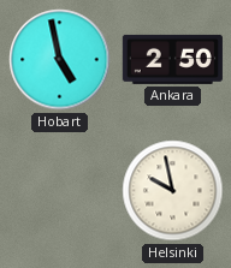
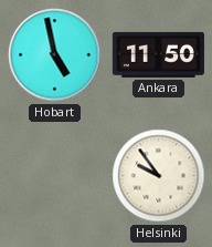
Ankara: 2:50 -> 11:50
Helsinki: 9:58 -> 9:54
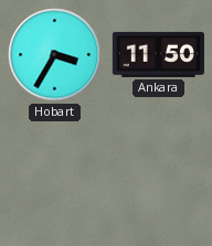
Hobart: 4:58 -> 3:35
Helsinki: 9:54 -> none
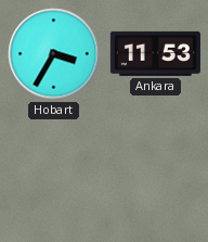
Ankara: 11:50 -> 11:53
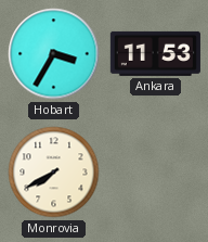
Monrovia: none -> 7:40
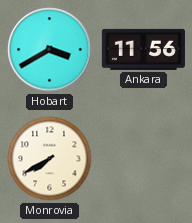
Hobart: 3:35 -> 3:40
Ankara: 11:53 -> 11:56
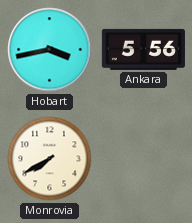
Hobart: 3:40 -> 3:43
Ankara: 11:56 -> 5:56
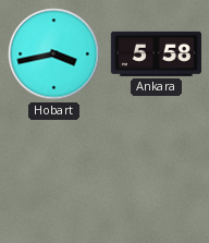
Ankara: 5:56 -> 5:58
Monrovia: 7:40 -> none
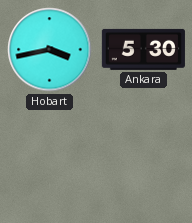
Ankara: 5:58 -> 5:30
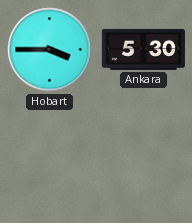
Hobart: 3:43 -> 3:45
